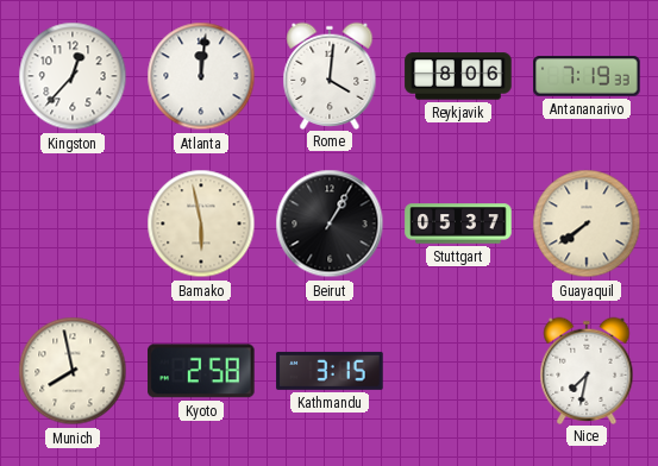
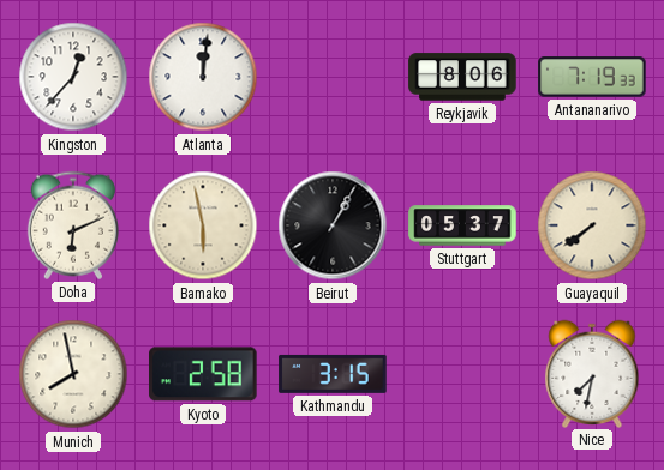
Rome: 4:01 -> none
Doha: none -> 6:11
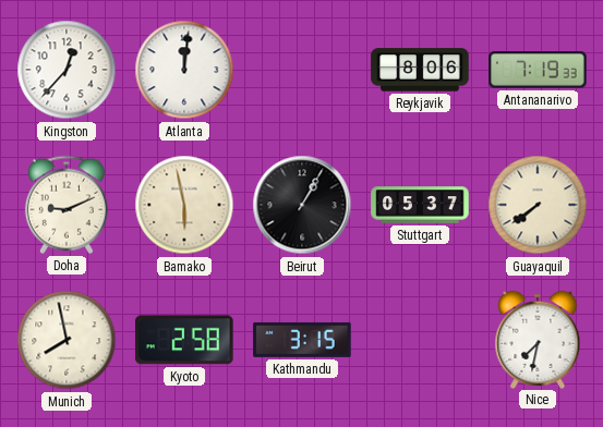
Doha: 6:11 -> 9:11
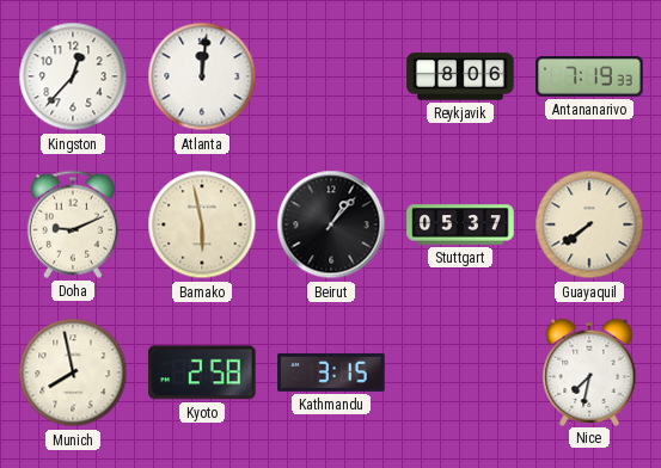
Beirut: 1:05 -> 1:07
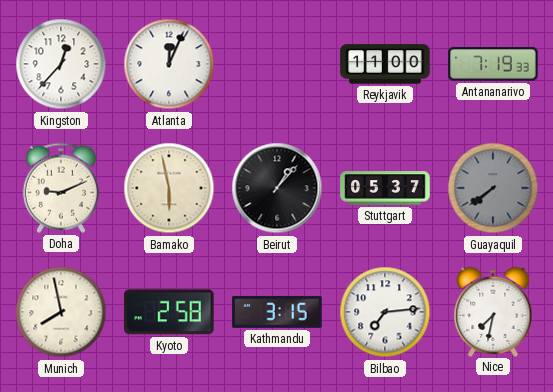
Atlanta: 12:01 -> 12:04
Reykjavik: 8:06 -> 11:00
Guayaquil dial: cream -> grey
Bilbao: none -> 7:14
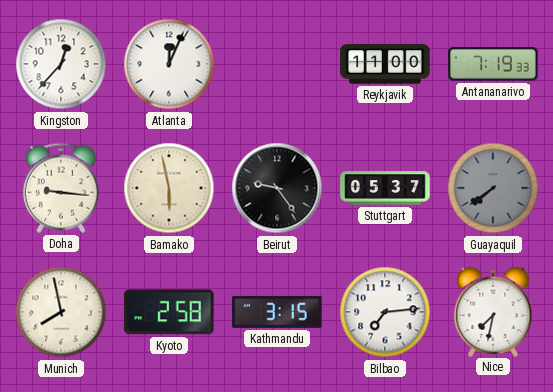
Doha: 9:11 -> 9:16
Beirut: 1:07 -> 9:24
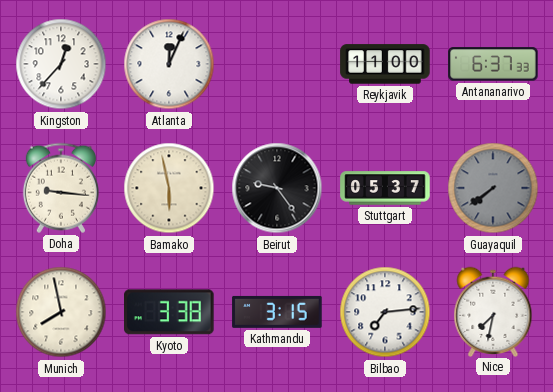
Antananarivo: 7:19 -> 6:37
Kyoto: 2:58 -> 3:38
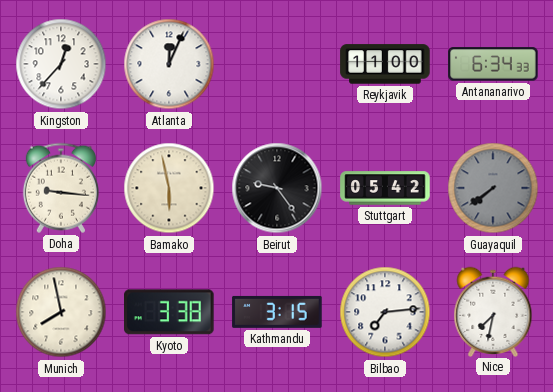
Antananarivo: 6:37 -> 6:34
Stuttgart: 05:37 -> 05:42
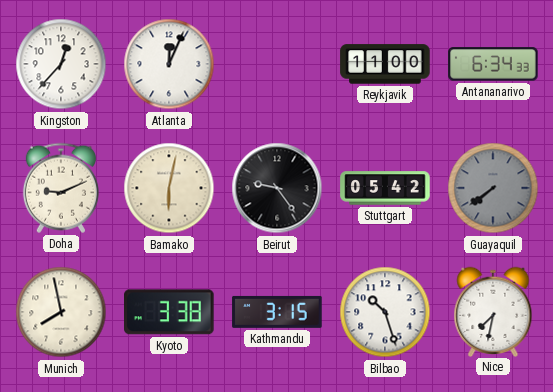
Doha: 9:16 -> 9:11
Bamako: 5:58 -> 6:02
Bilbao: 7:14 -> 10:27
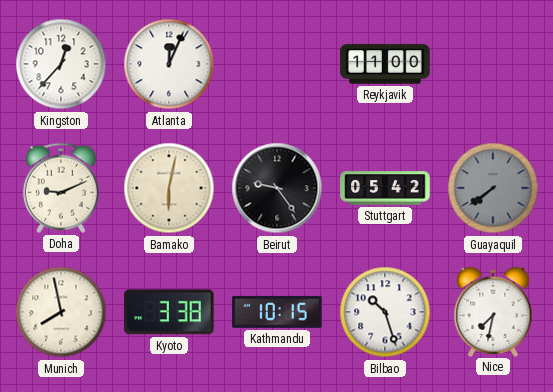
Antananarivo: 6:34 -> none
Kathmandu: 3:15 -> 10:15
